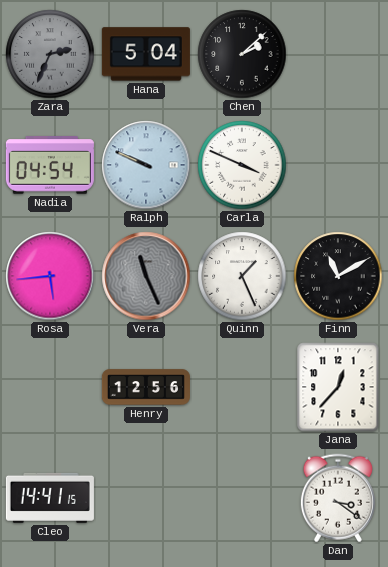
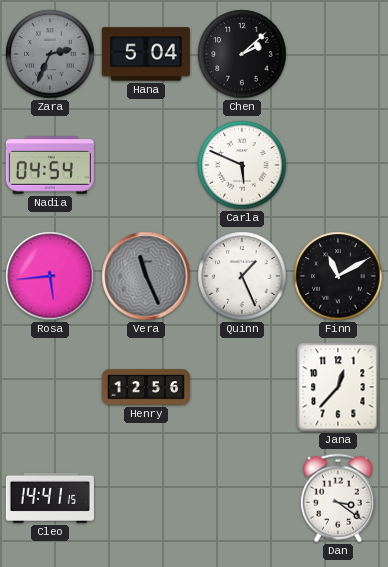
Ralph: 9:49 -> none
Carla: 3:49 -> 5:49
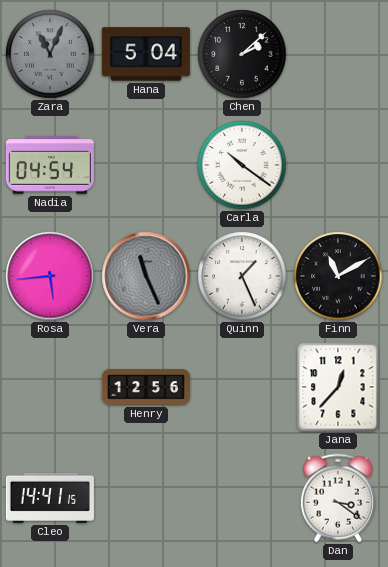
Zara: 2:34 -> 11:04
Carla: 5:49 -> 10:21
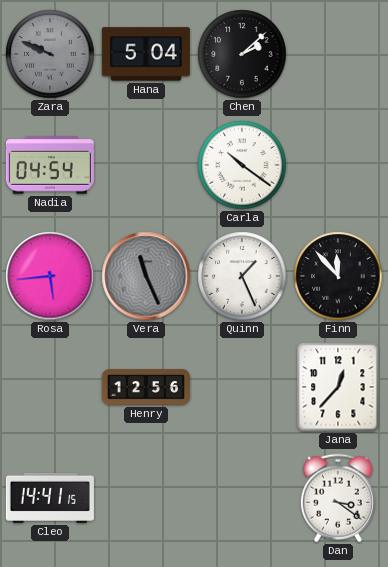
Zara: 11:04 -> 9:49
Finn: 11:10 -> 11:53
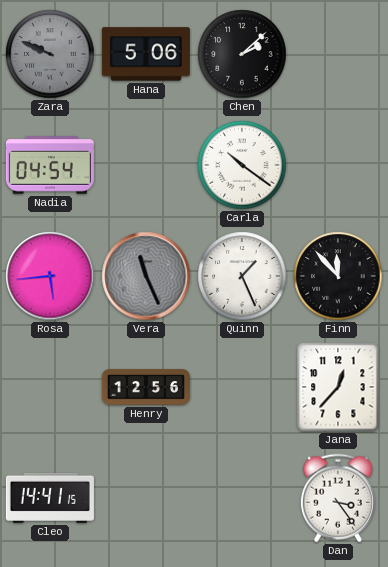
Hana: 5:04 -> 5:06
Dan: 3:21 -> 3:24
